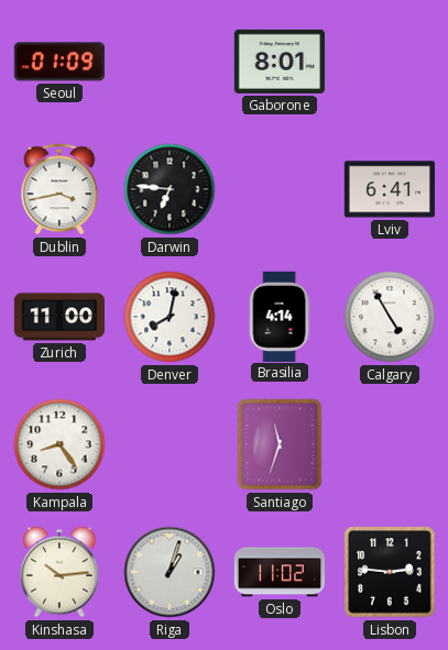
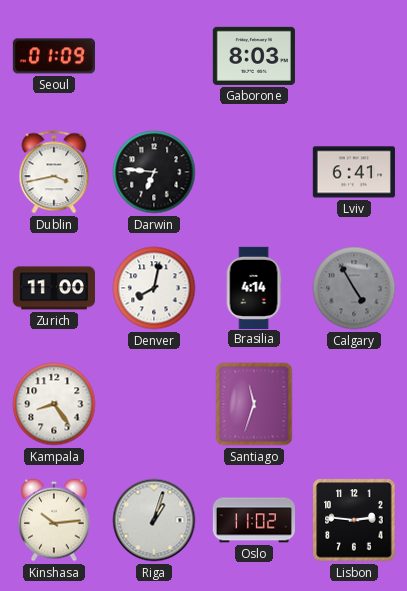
Gaborone: 8:01 -> 8:03
Calgary dial: white -> grey
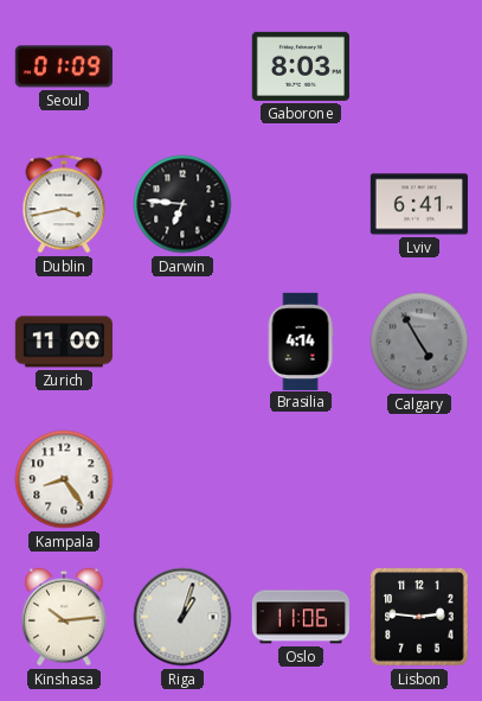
Denver: 8:02 -> none
Santiago: 11:33 -> none
Oslo: 11:02 -> 11:06
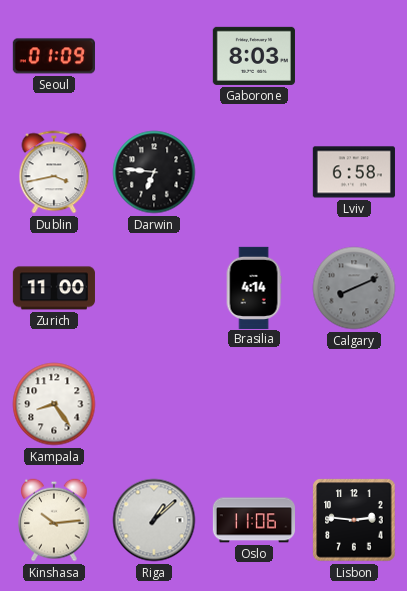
Lviv: 6:41 -> 6:58
Calgary: 4:55 -> 8:11
Riga: 1:03 -> 1:08
